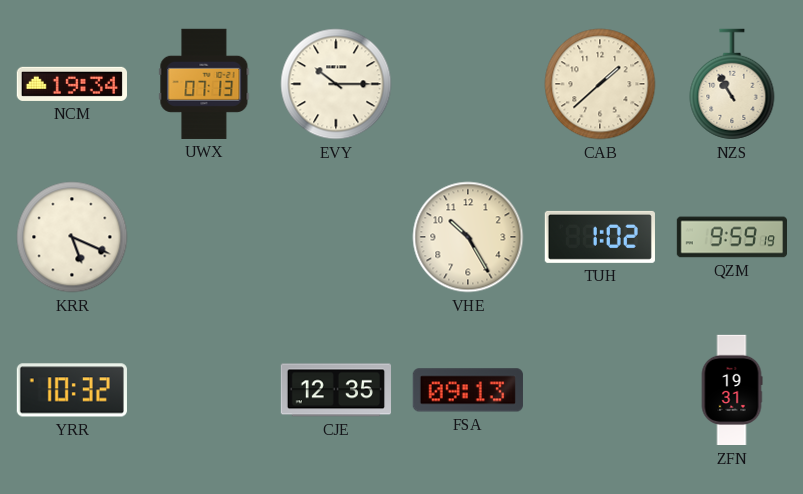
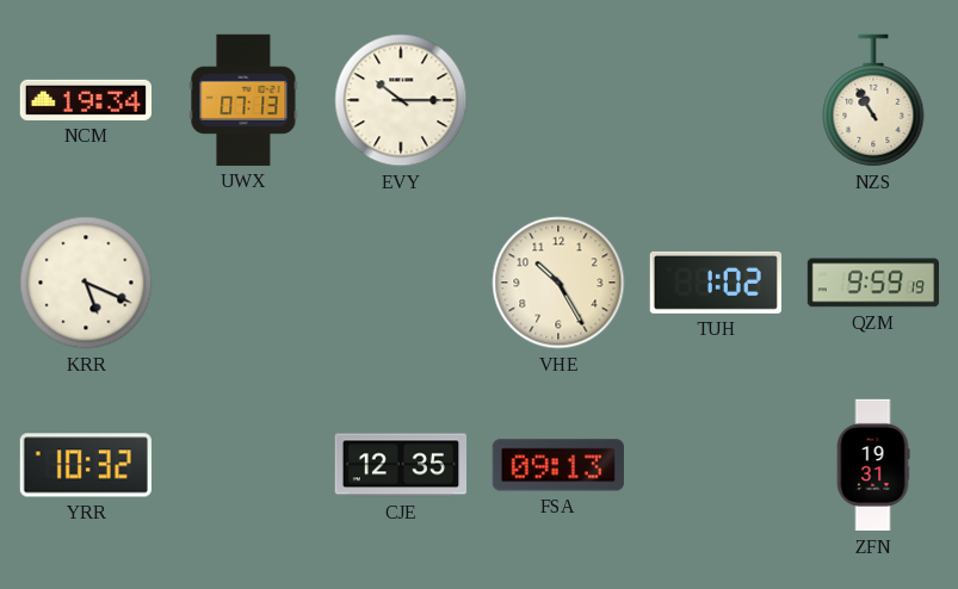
CAB: 1:38 -> none
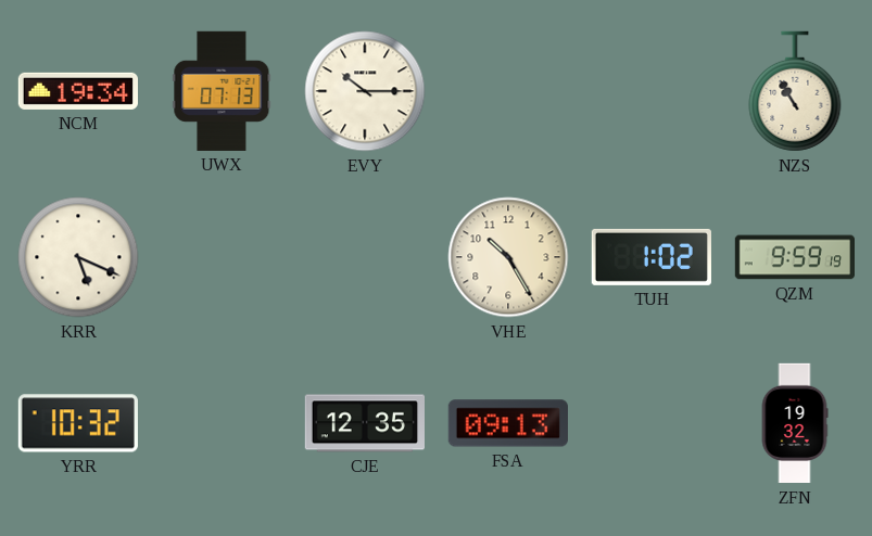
ZFN: 19:31 -> 19:32
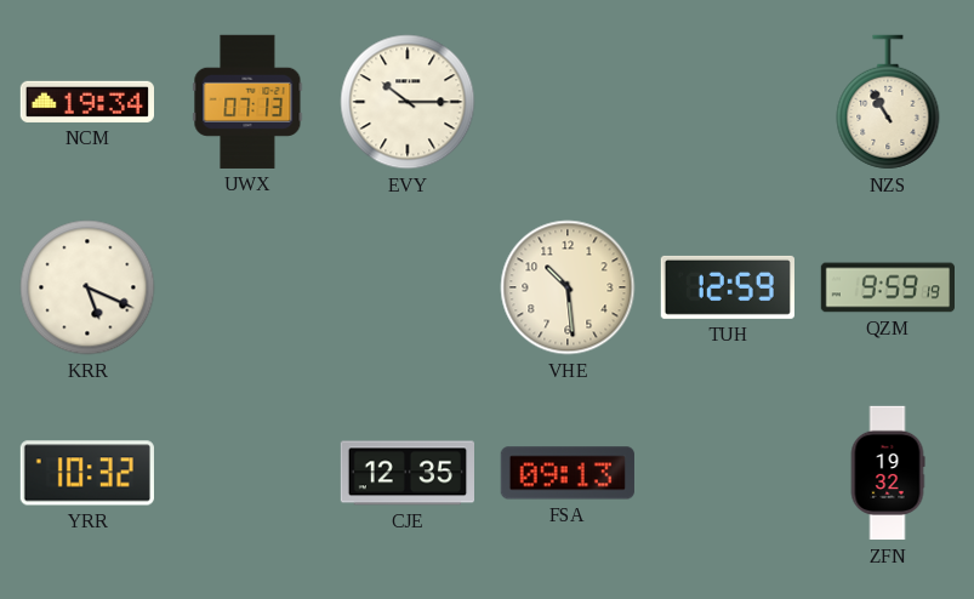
VHE: 10:25 -> 10:29
TUH: 1:02 -> 12:59
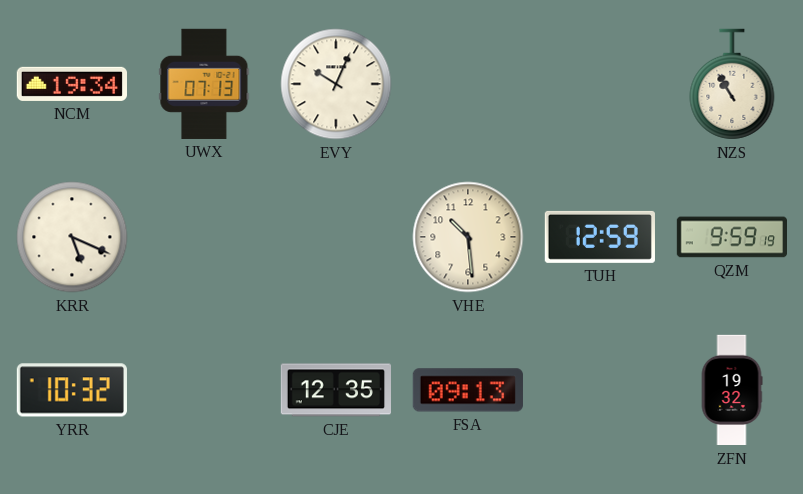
EVY: 10:15 -> 10:04
